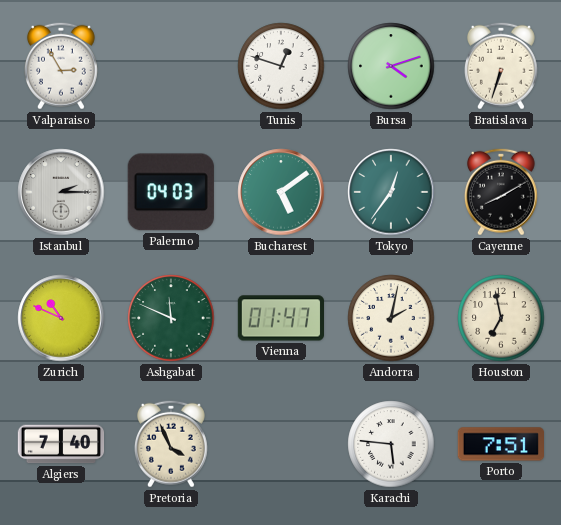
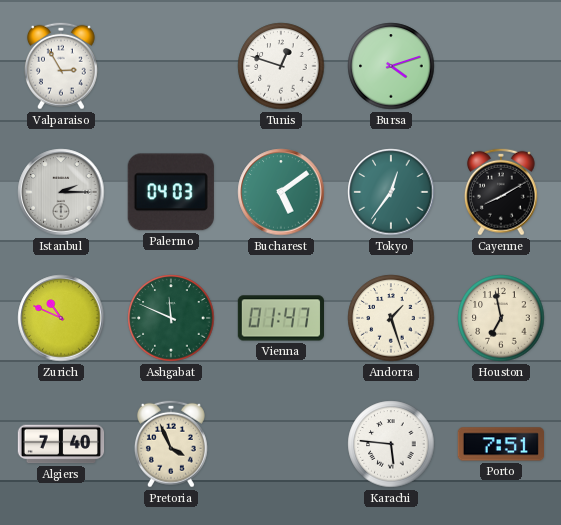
Bratislava: 6:33 -> none
Andorra: 2:02 -> 1:27
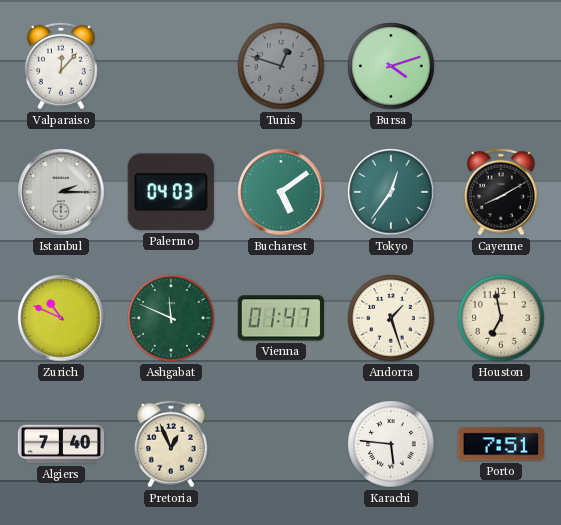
Valparaiso: 2:55 -> 12:07
Tunis dial: white -> grey
Pretoria: 3:56 -> 12:56
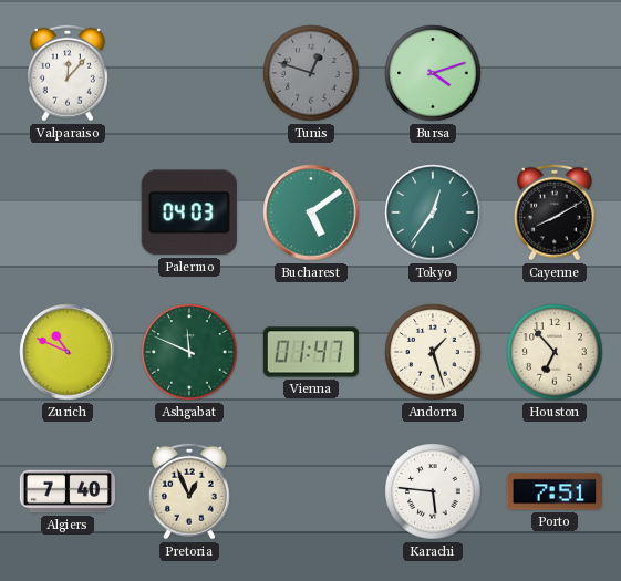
Istanbul: 2:15 -> none
Houston: 6:58 -> 6:53
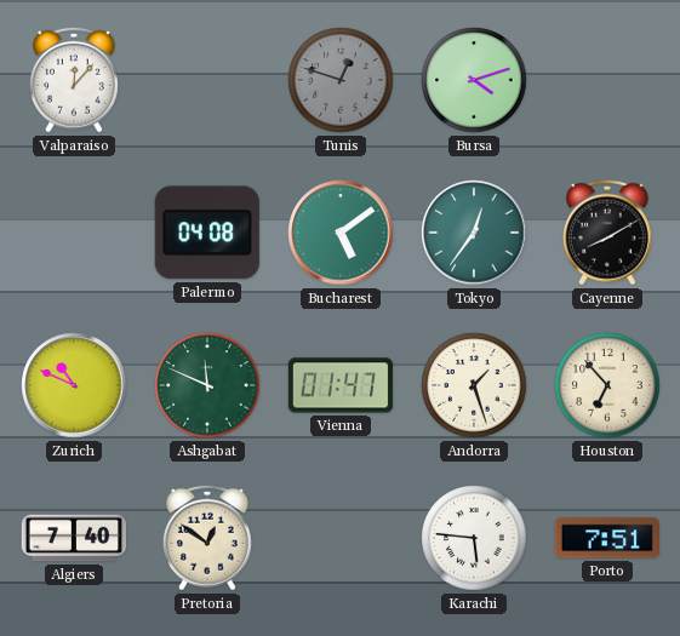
Palermo: 04:03 -> 04:08
Pretoria: 12:56 -> 12:51
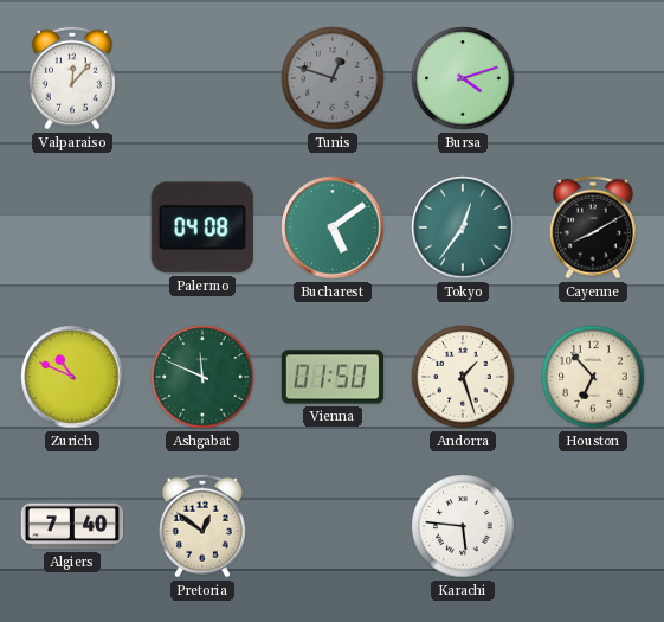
Vienna: 01:47 -> 01:50
Porto: 7:51 -> none
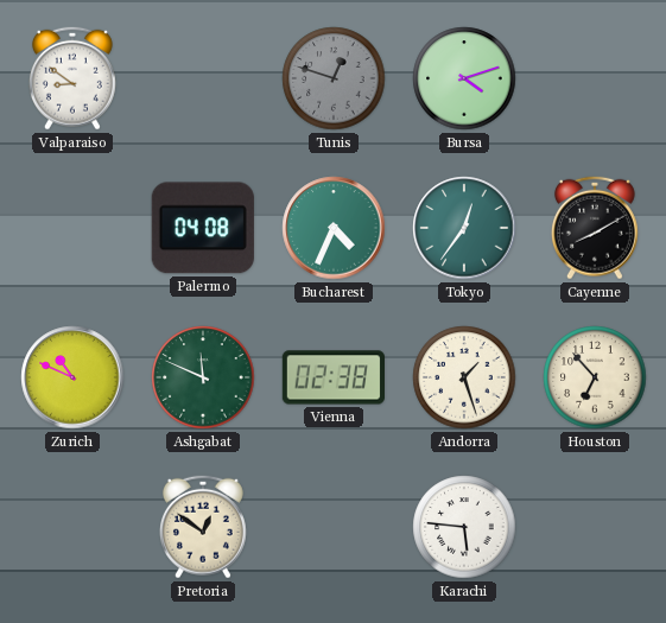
Valparaiso: 12:07 -> 8:51
Bucharest: 5:09 -> 4:34
Vienna: 01:50 -> 02:38
Algiers: 7:40 -> none
